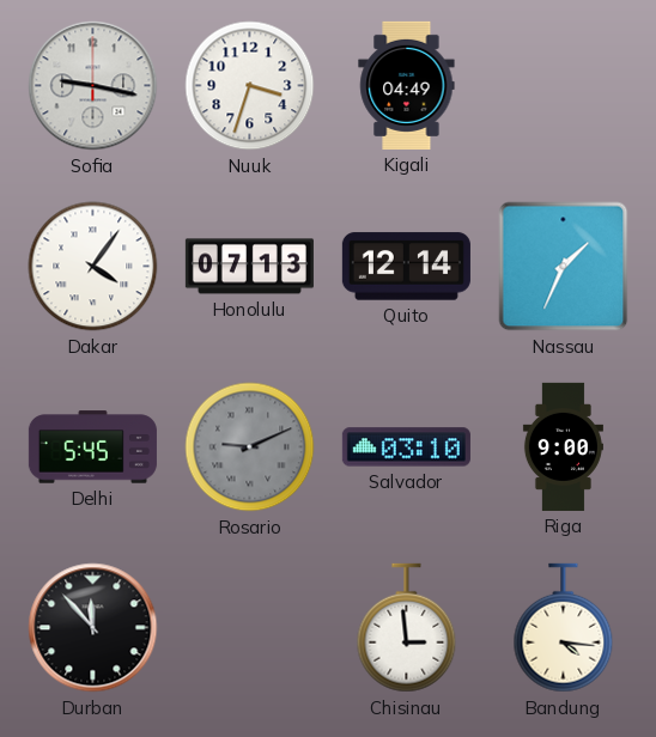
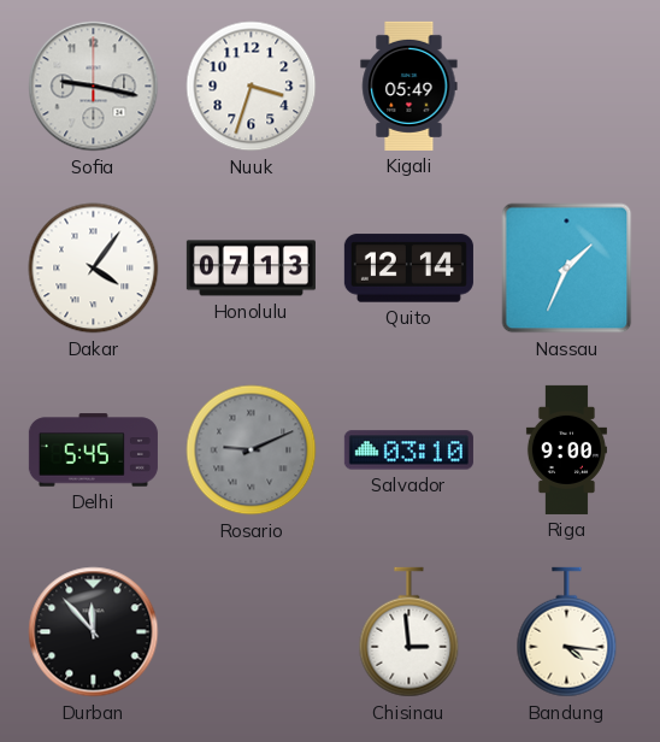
Kigali: 04:49 -> 05:49
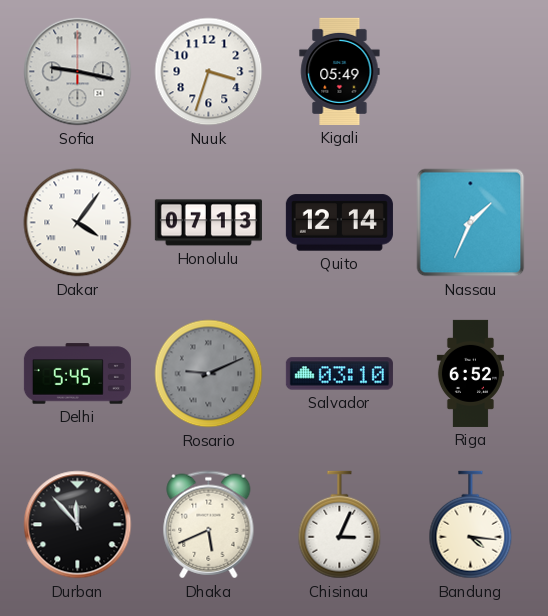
Riga: 9:00 -> 6:52
Dhaka: none -> 5:41
Chisinau: 2:59 -> 3:04
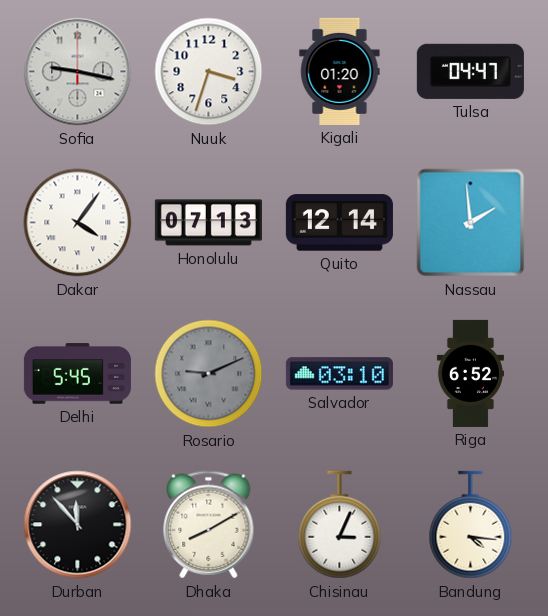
Kigali: 05:49 -> 01:20
Tulsa: none -> 04:47
Nassau: 1:34 -> 1:59
Dhaka: 5:41 -> 8:10
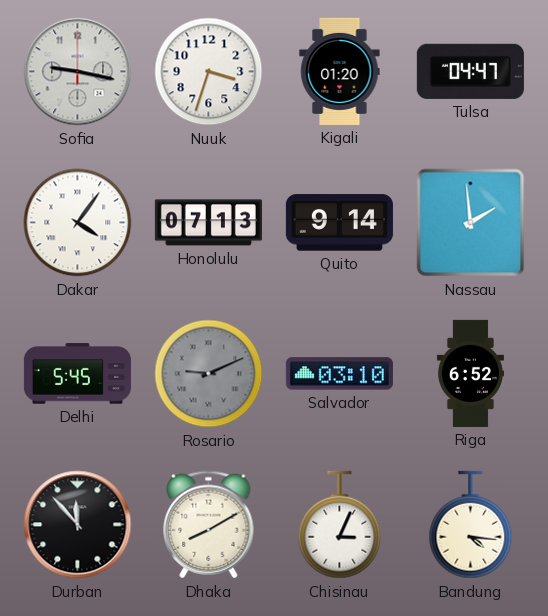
Quito: 12:14 -> 9:14
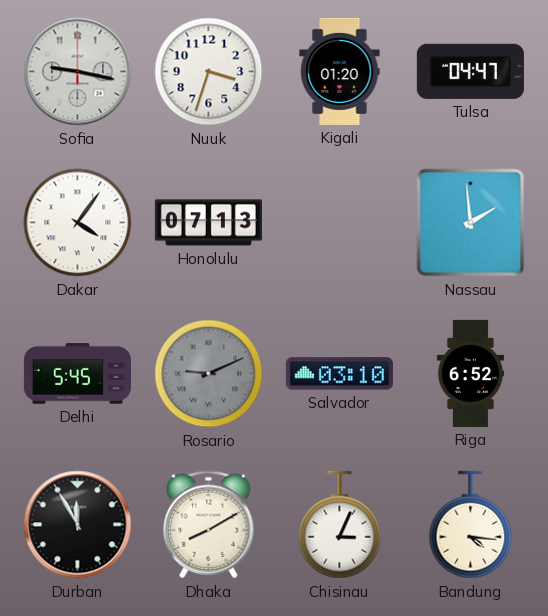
Quito: 9:14 -> none
Durban: 11:53 -> 11:55
